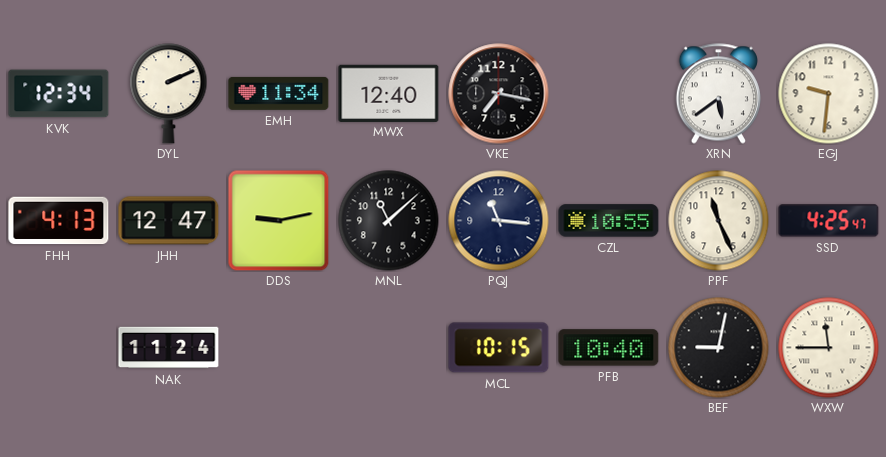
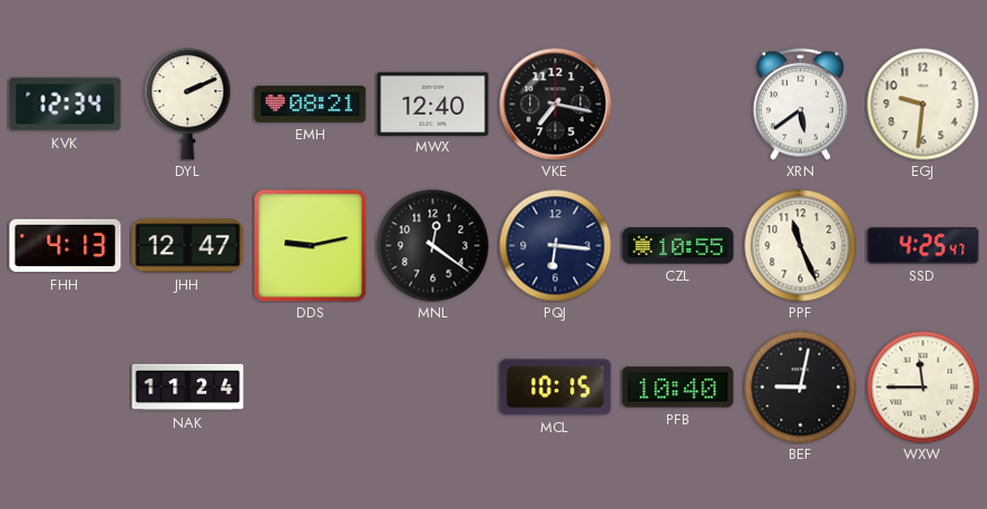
EMH: 11:34 -> 08:21
MNL: 11:08 -> 12:21
PQJ: 11:16 -> 6:16
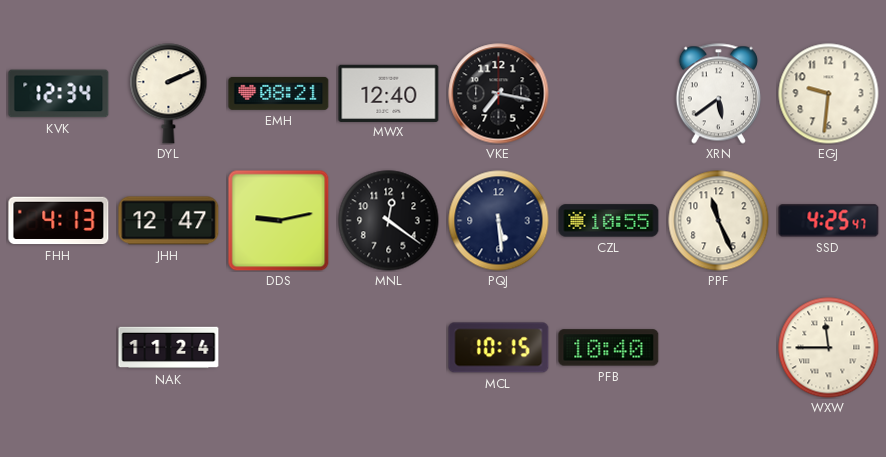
PQJ: 6:16 -> 5:29
BEF: 9:02 -> none
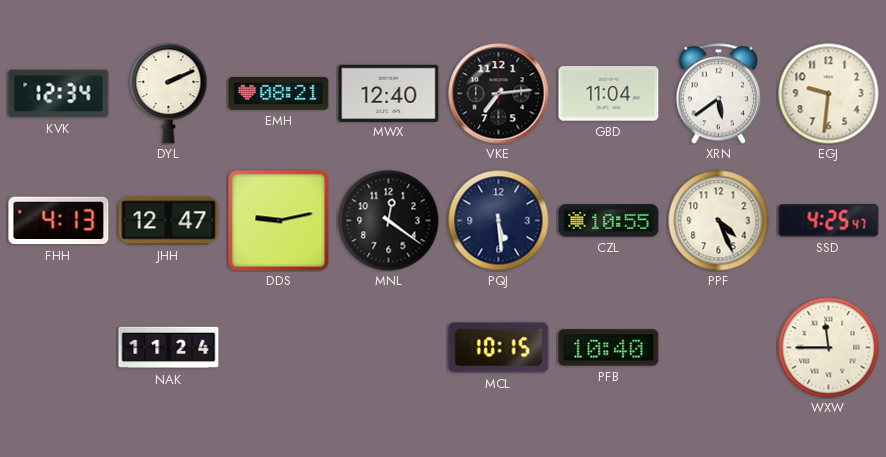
VKE: 7:17 -> 7:14
GBD: none -> 11:04
PPF: 11:26 -> 4:26
